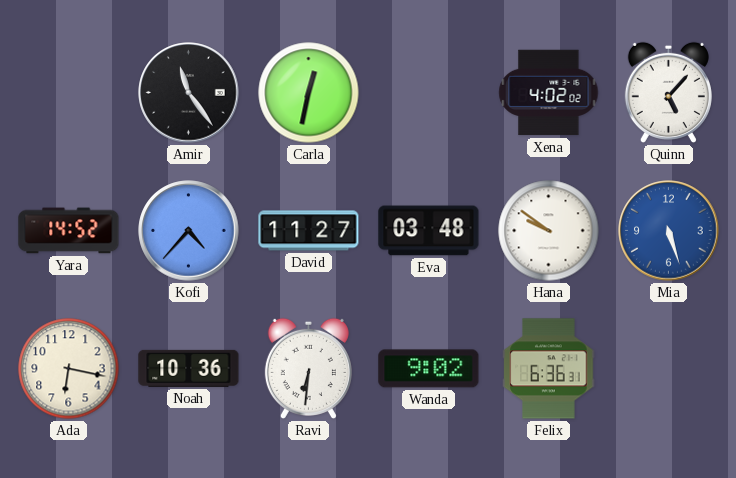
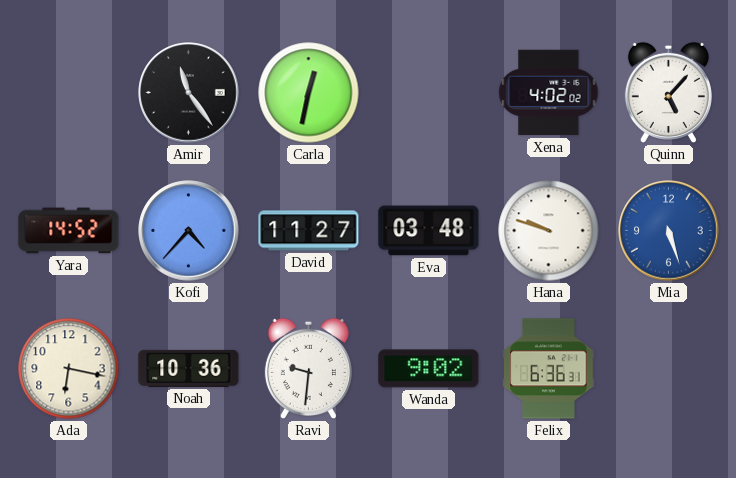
Hana: 9:51 -> 9:48
Ravi: 6:31 -> 9:31
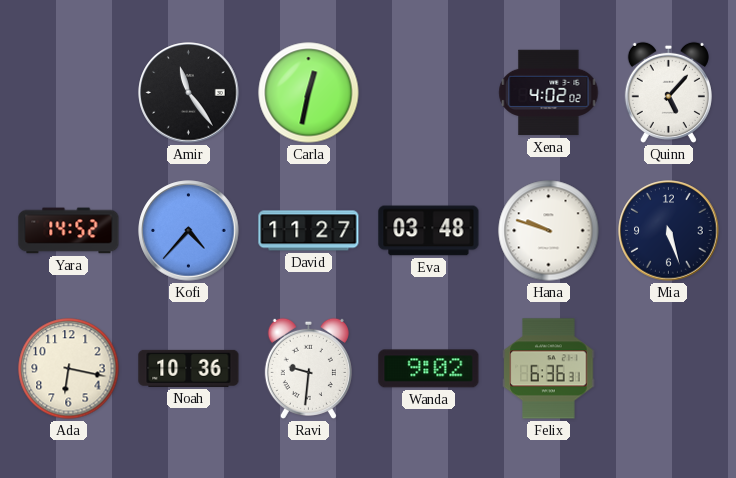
Mia dial: blue -> navy
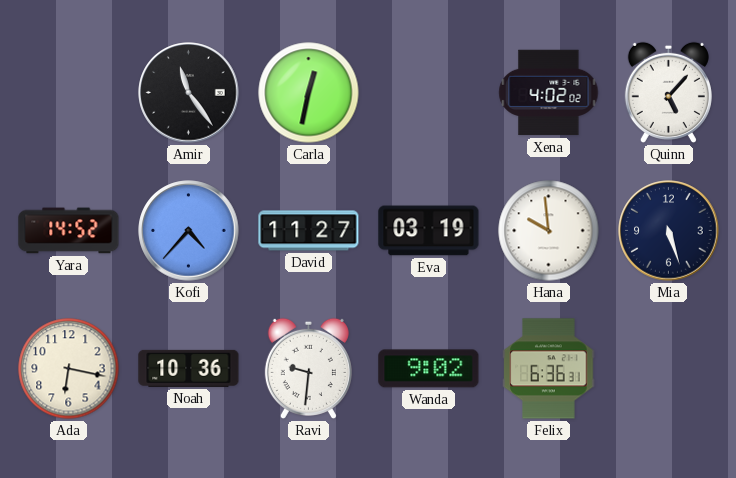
Eva: 03:48 -> 03:19
Hana: 9:48 -> 9:59
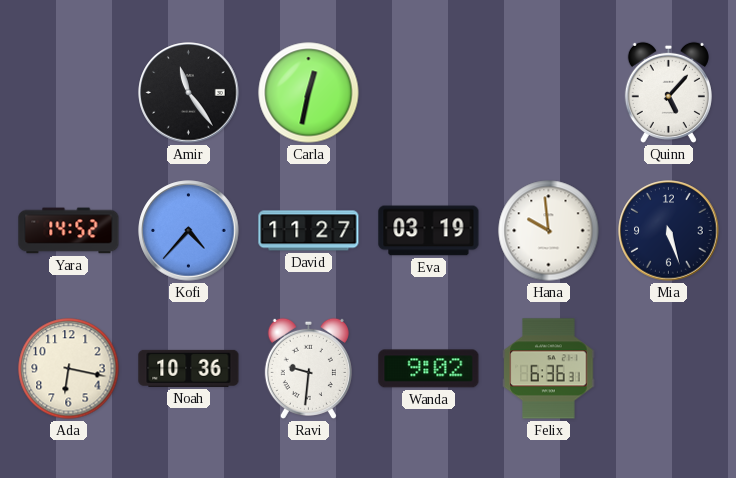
Xena: 4:02 -> none
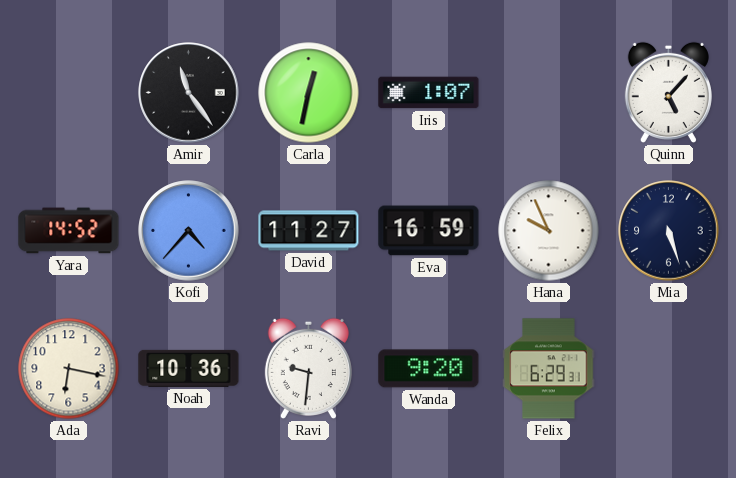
Iris: none -> 1:07
Eva: 03:19 -> 16:59
Hana: 9:59 -> 9:56
Wanda: 9:02 -> 9:20
Felix: 6:36 -> 6:29
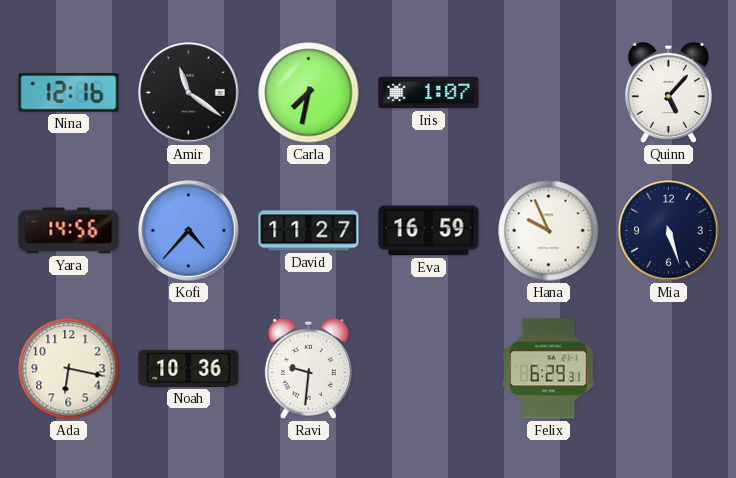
Nina: none -> 12:16
Amir: 11:24 -> 11:21
Carla: 12:32 -> 7:32
Yara: 14:52 -> 14:56
Wanda: 9:20 -> none
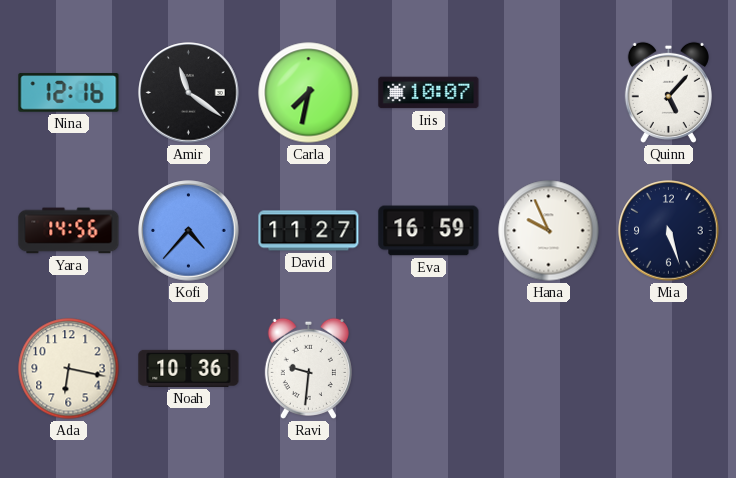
Iris: 1:07 -> 10:07
Felix: 6:29 -> none
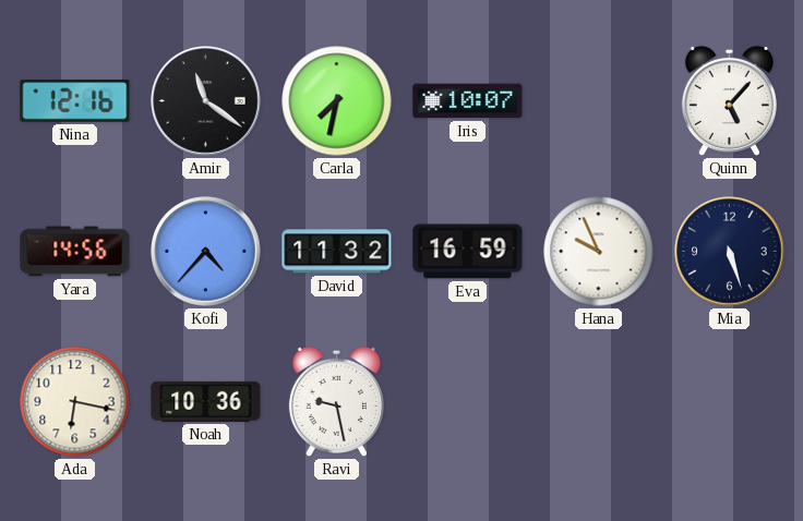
David: 11:27 -> 11:32
Ravi: 9:31 -> 9:28
